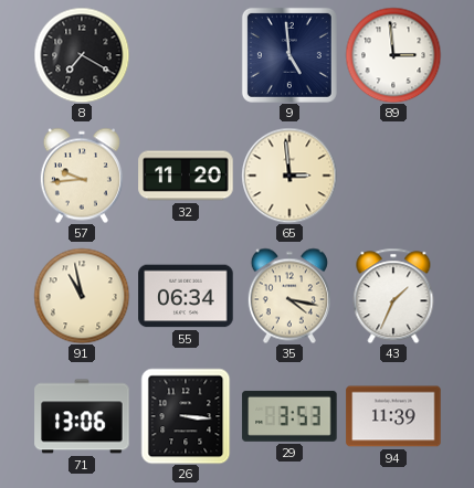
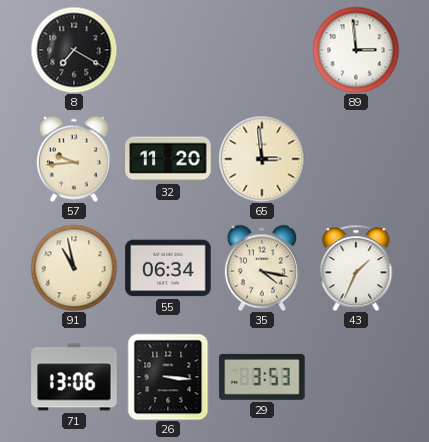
9: 4:59 -> none
94: 11:39 -> none
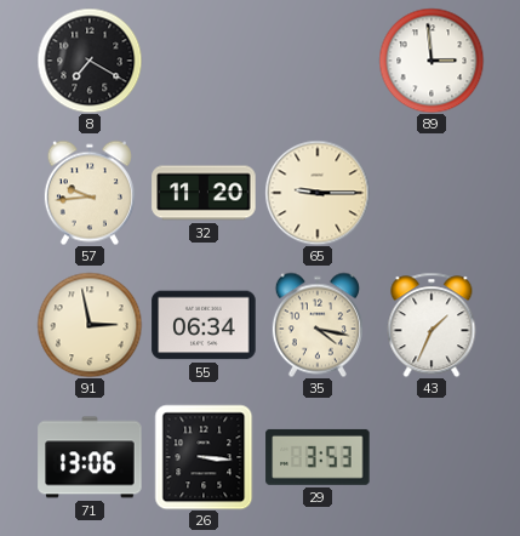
65: 2:59 -> 9:15
91: 10:58 -> 2:58
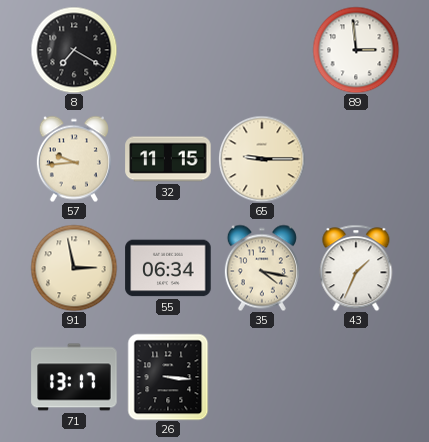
32: 11:20 -> 11:15
71: 13:06 -> 13:17
29: 3:53 -> none
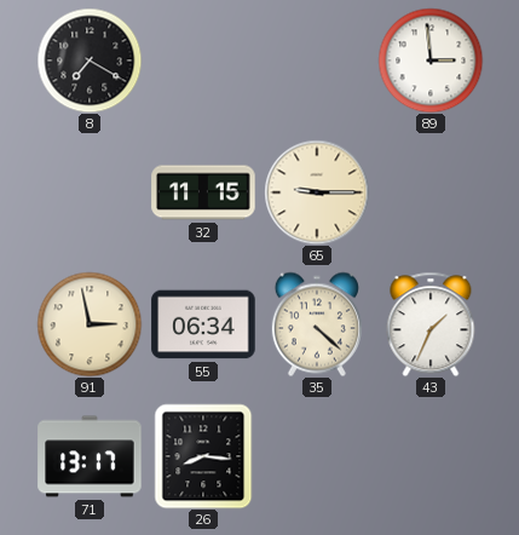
57: 9:44 -> none
35: 4:17 -> 4:22
26: 3:16 -> 8:16
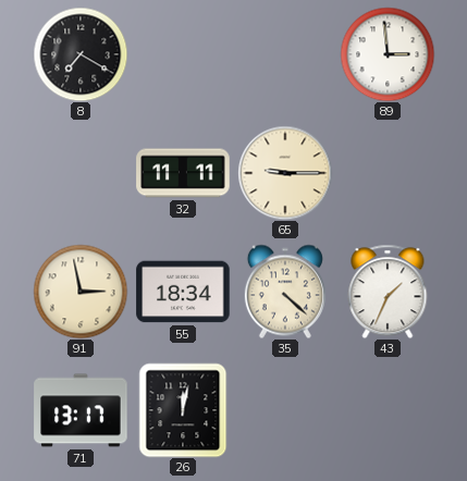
32: 11:15 -> 11:11
55: 06:34 -> 18:34
26: 8:16 -> 12:02
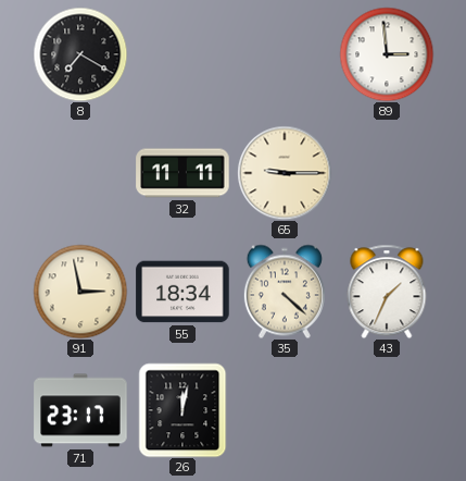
71: 13:17 -> 23:17
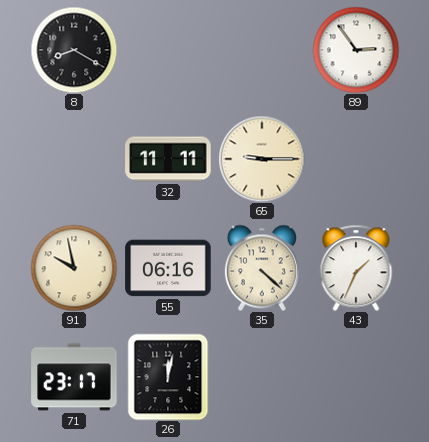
8: 7:20 -> 8:20
89: 2:59 -> 2:54
91: 2:58 -> 9:58
55: 18:34 -> 06:16
